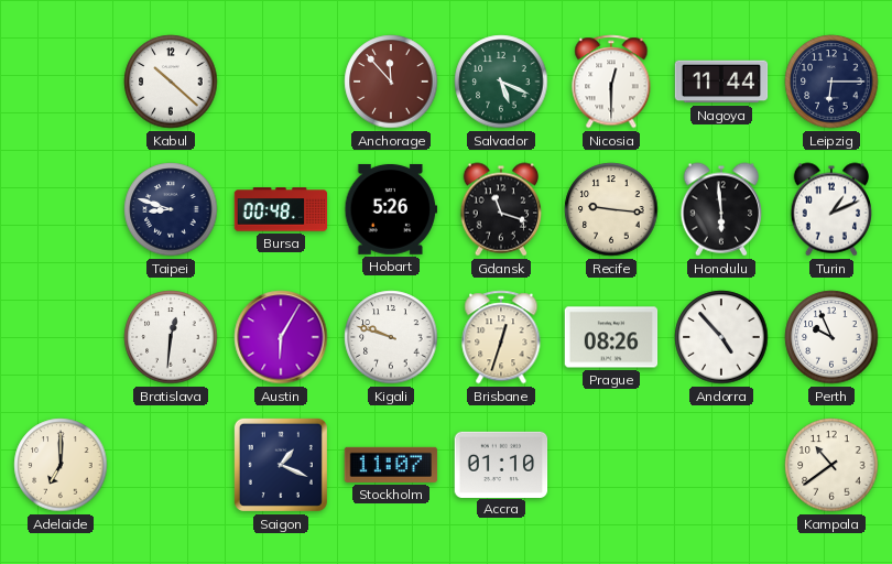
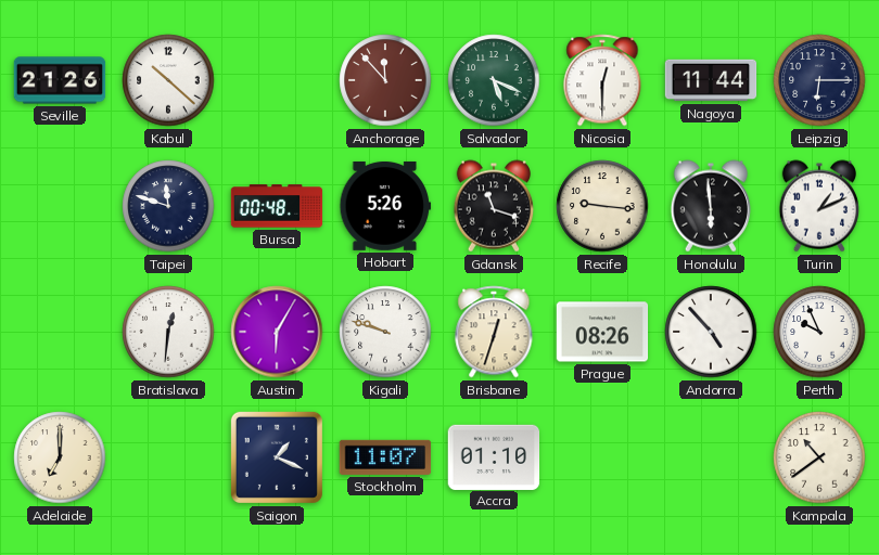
Seville: none -> 21:26
Taipei: 8:48 -> 11:48
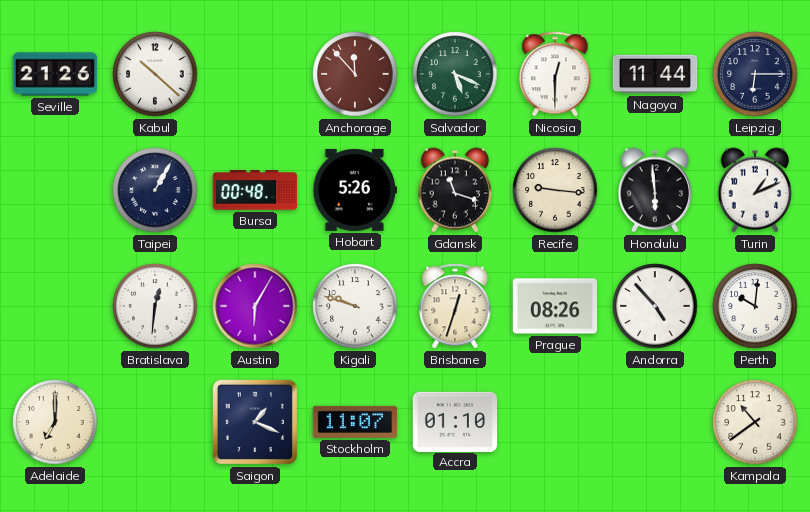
Taipei: 11:48 -> 1:05
Perth: 9:56 -> 10:01
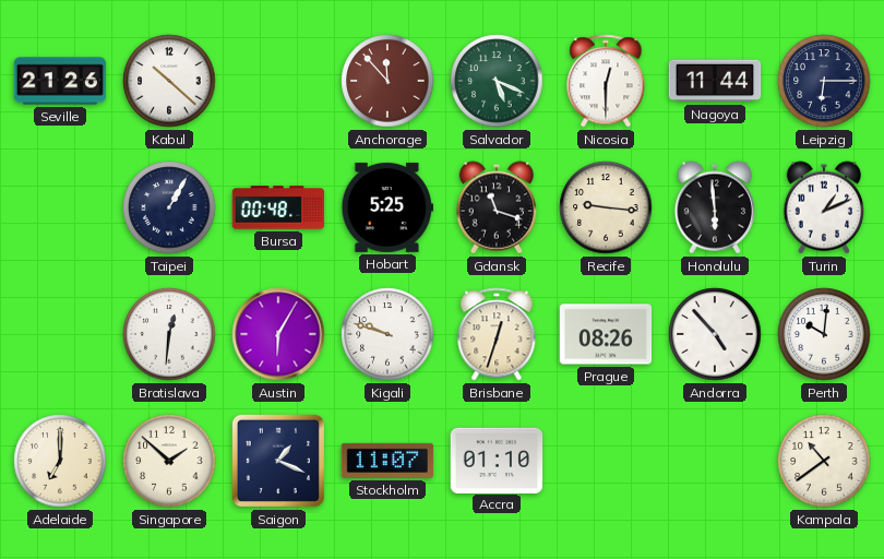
Hobart: 5:26 -> 5:25
Singapore: none -> 1:52
